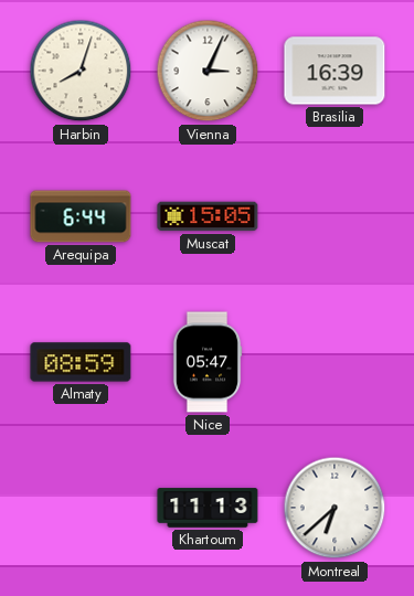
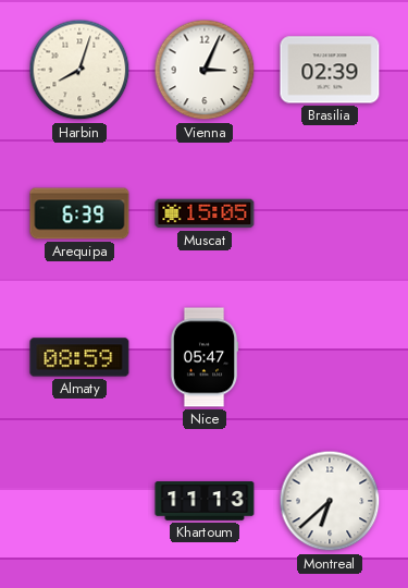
Brasilia: 16:39 -> 02:39
Arequipa: 6:44 -> 6:39
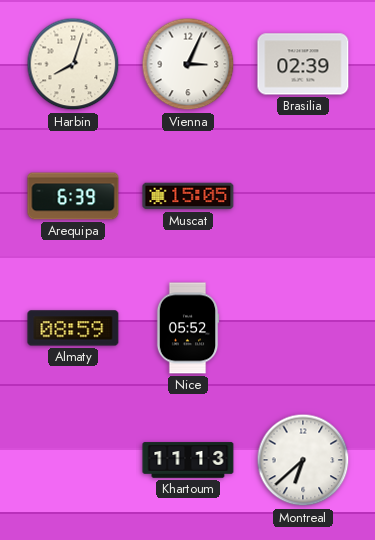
Nice: 05:47 -> 05:52
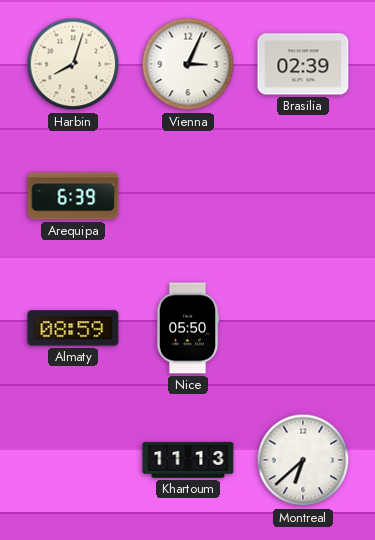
Muscat: 15:05 -> none
Nice: 05:52 -> 05:50
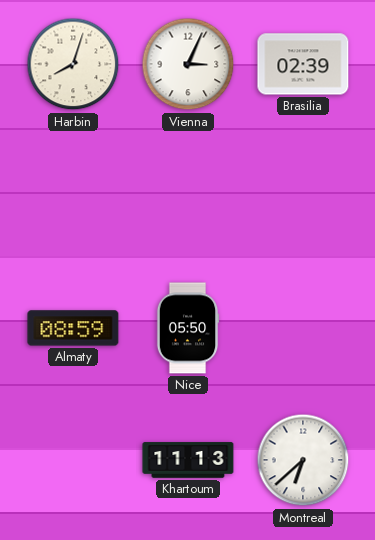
Arequipa: 6:39 -> none
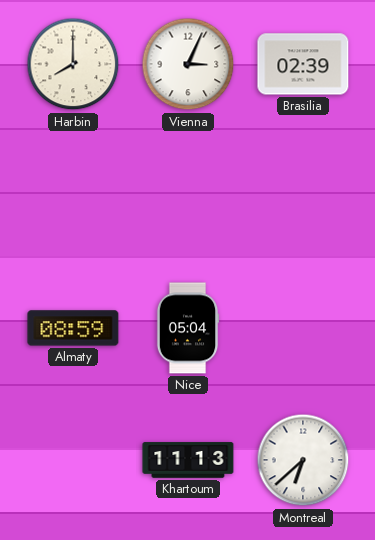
Harbin: 8:03 -> 8:00
Nice: 05:50 -> 05:04
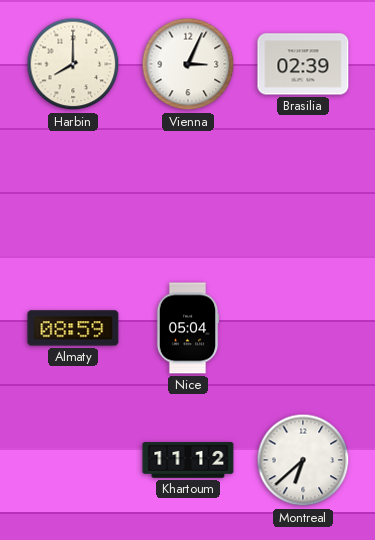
Khartoum: 11:13 -> 11:12
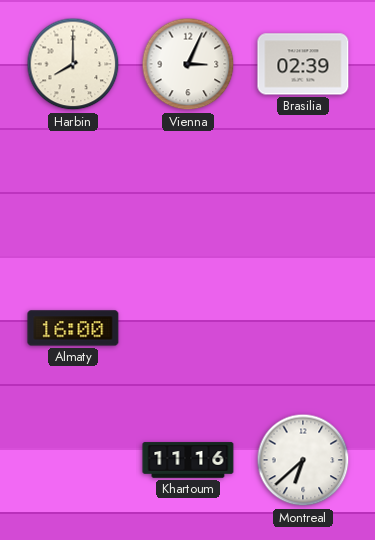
Almaty: 08:59 -> 16:00
Nice: 05:04 -> none
Khartoum: 11:12 -> 11:16
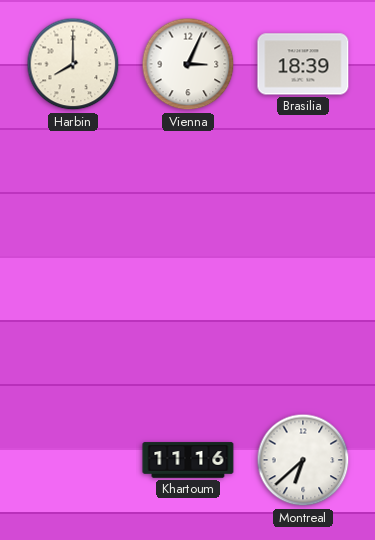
Brasilia: 02:39 -> 18:39
Almaty: 16:00 -> none
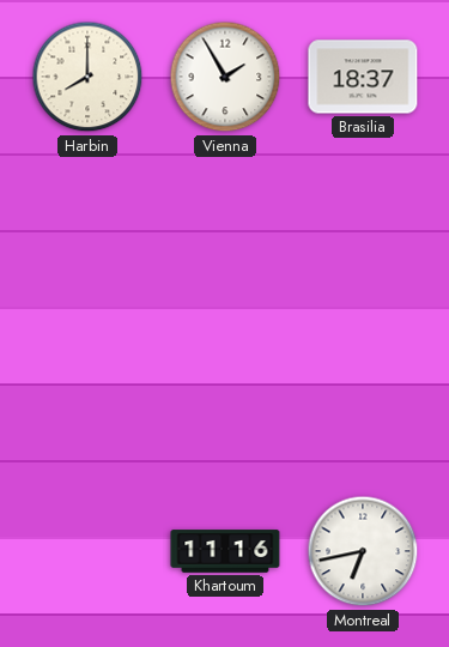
Vienna: 3:04 -> 1:55
Brasilia: 18:39 -> 18:37
Montreal: 6:38 -> 6:43
